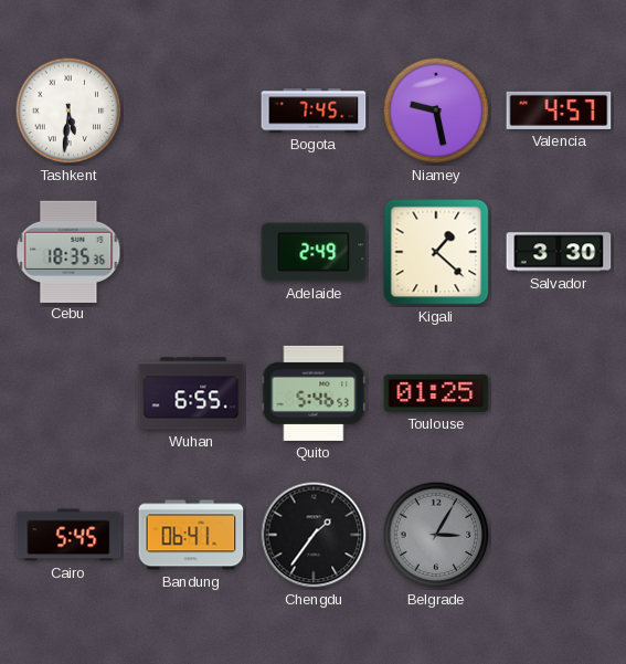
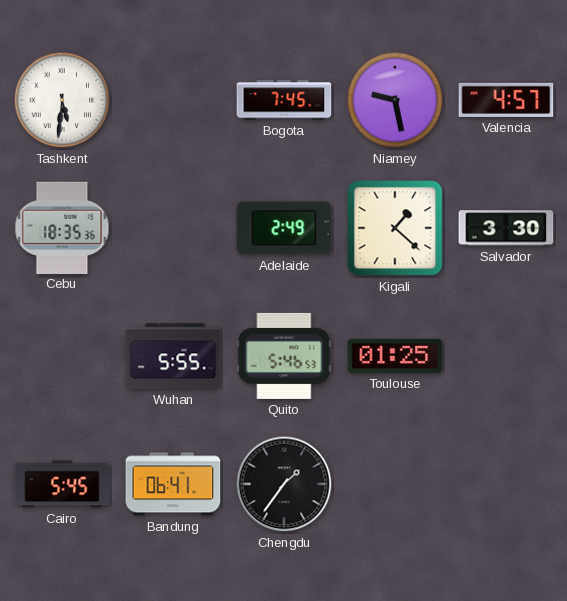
Wuhan: 6:55 -> 5:55
Belgrade: 3:05 -> none
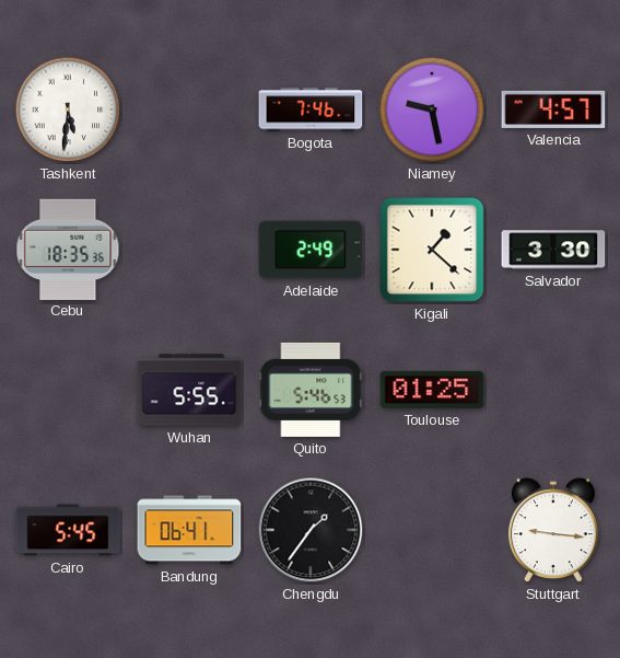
Bogota: 7:45 -> 7:46
Stuttgart: none -> 9:16
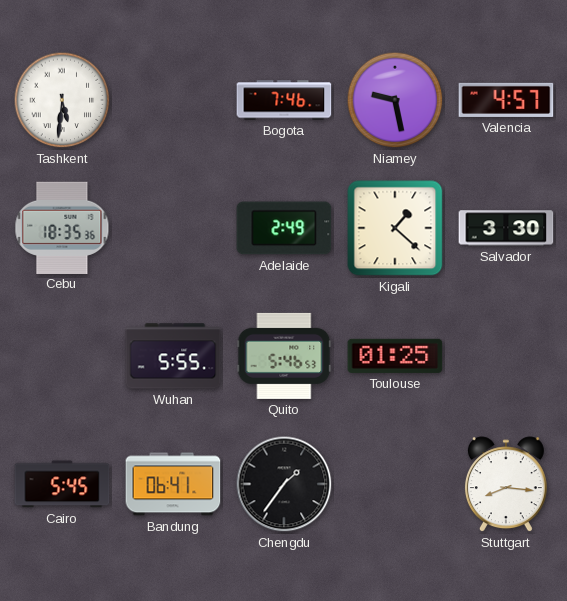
Stuttgart: 9:16 -> 8:16
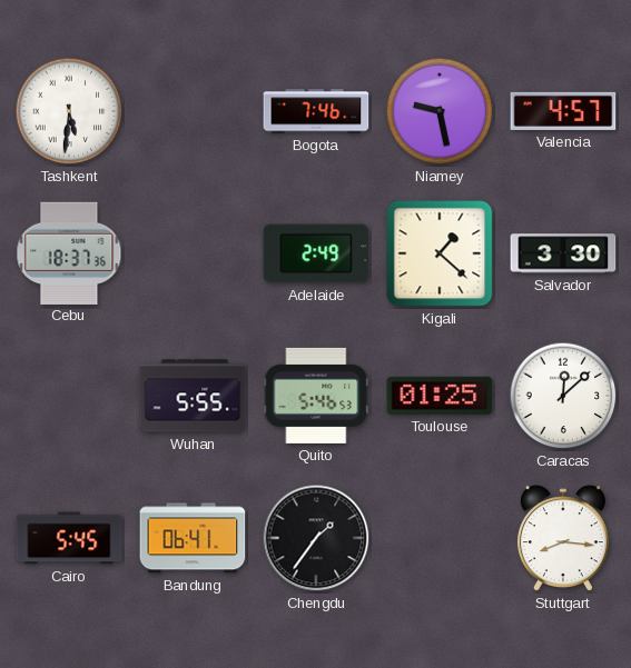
Cebu: 18:35 -> 18:37
Caracas: none -> 12:08
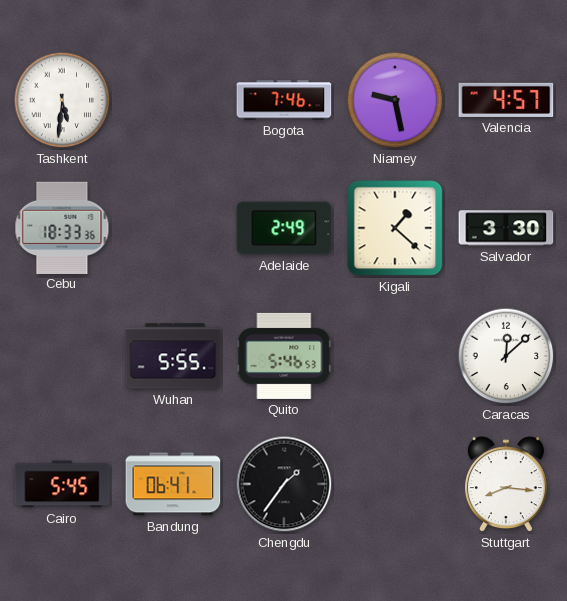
Cebu: 18:37 -> 18:33
Toulouse: 01:25 -> none
